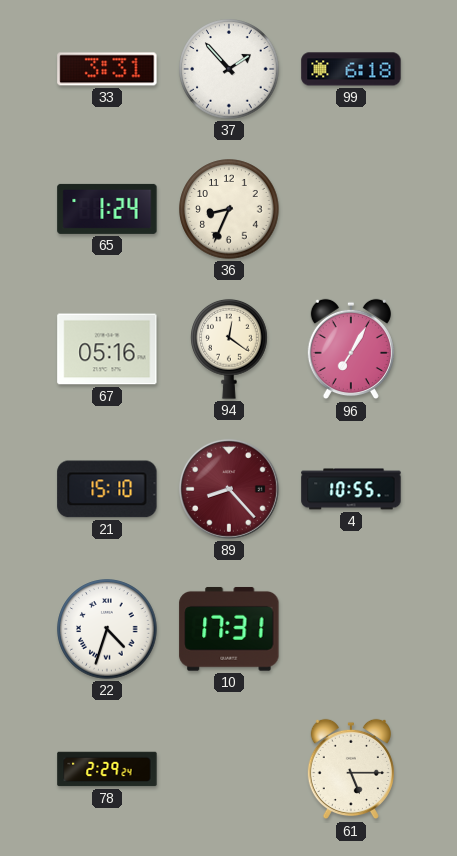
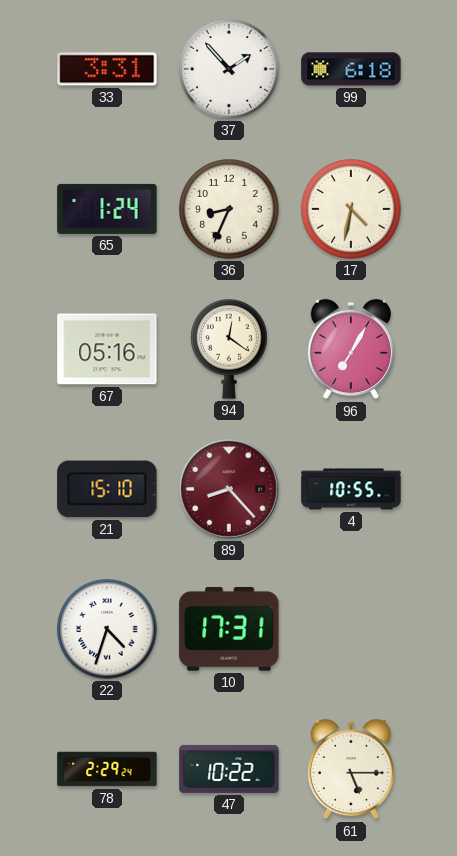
17: none -> 4:32
47: none -> 10:22
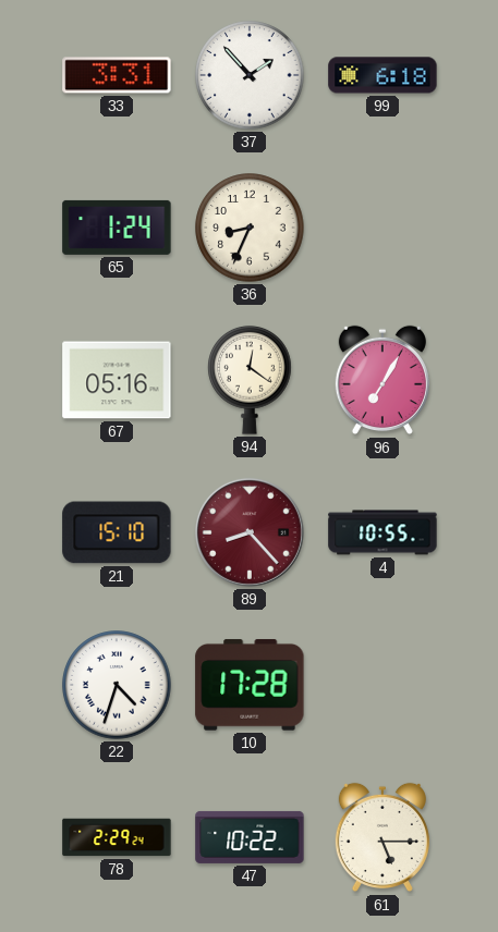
17: 4:32 -> none
10: 17:31 -> 17:28
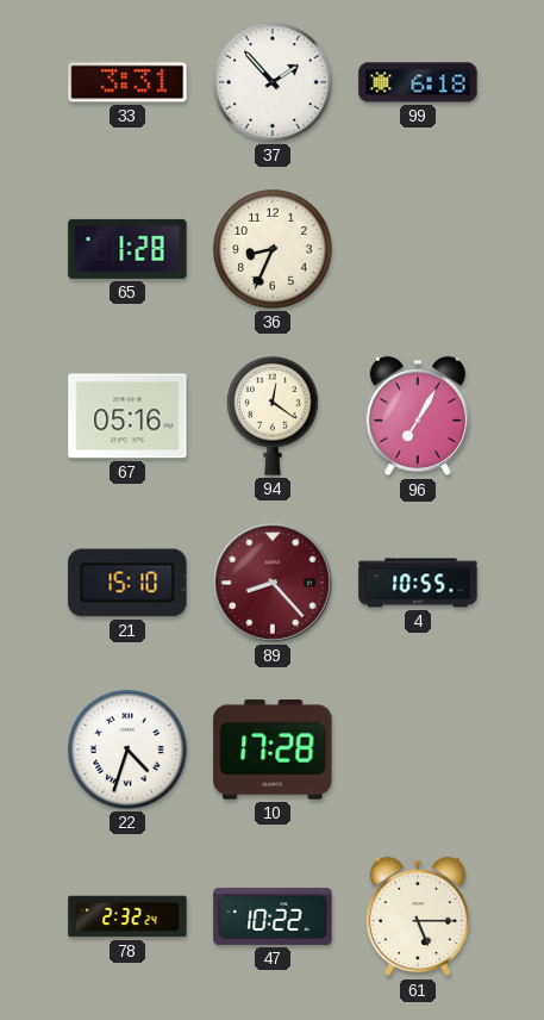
65: 1:24 -> 1:28
78: 2:29 -> 2:32
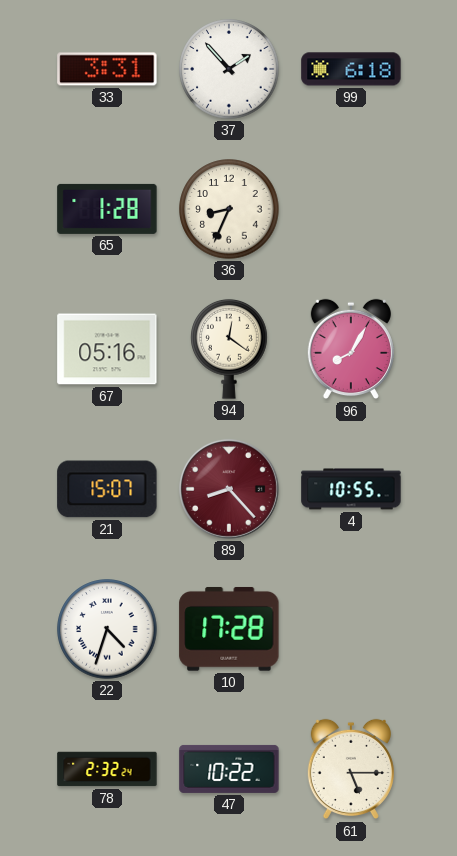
96: 7:05 -> 8:05
21: 15:10 -> 15:07
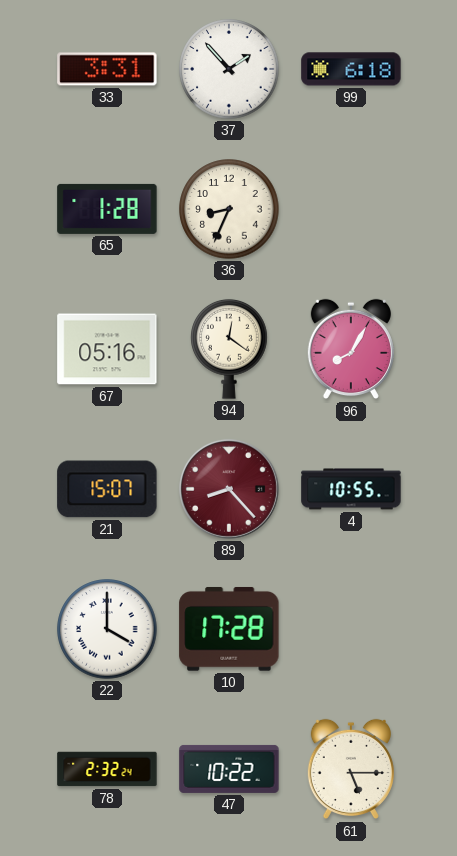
22: 4:33 -> 4:00
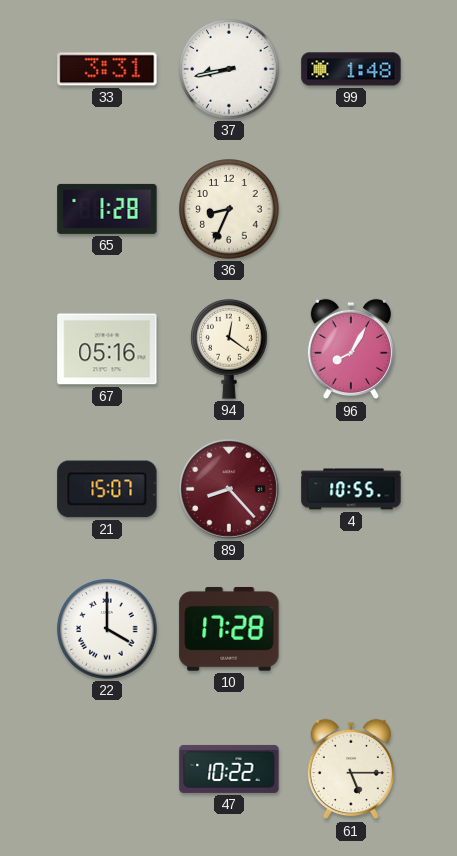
37: 1:53 -> 8:43
99: 6:18 -> 1:48
78: 2:32 -> none
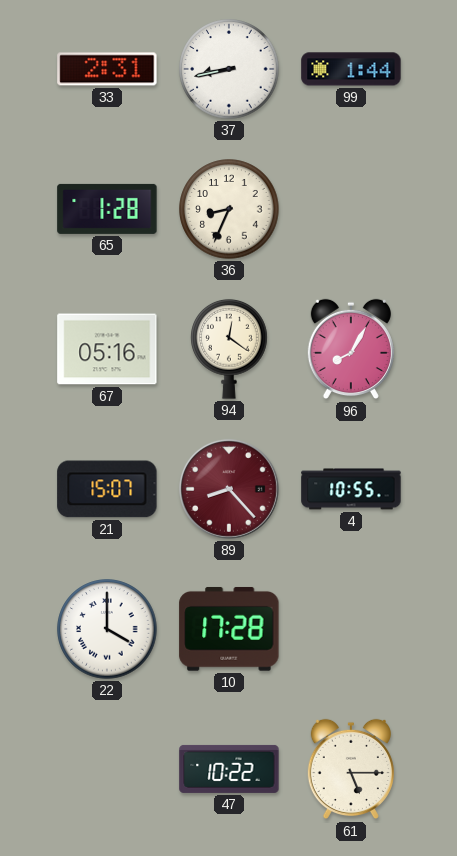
33: 3:31 -> 2:31
99: 1:48 -> 1:44
